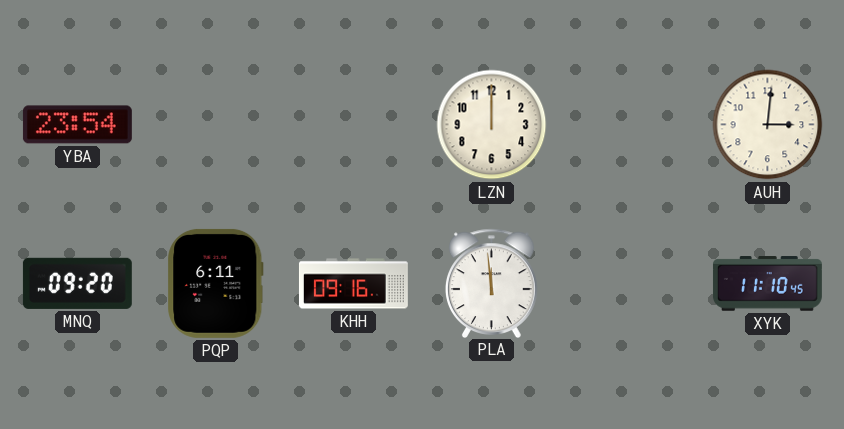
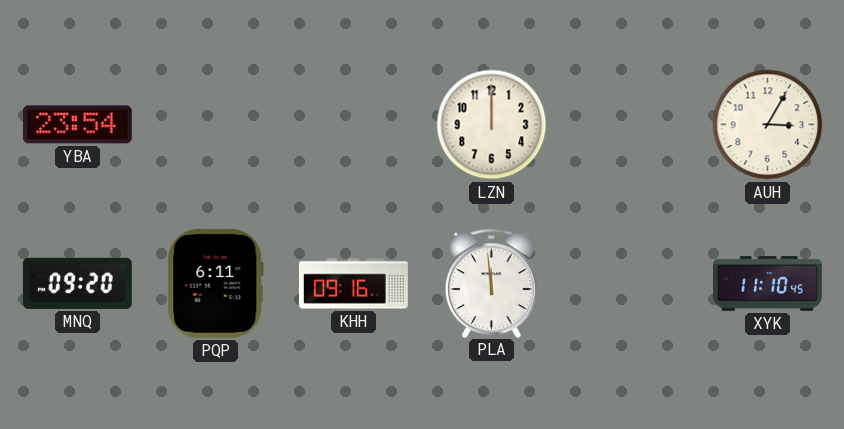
AUH: 3:01 -> 3:05
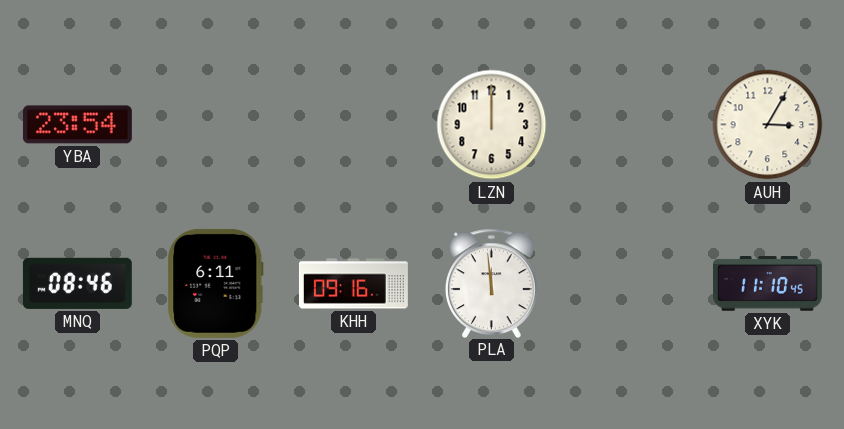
MNQ: 09:20 -> 08:46
